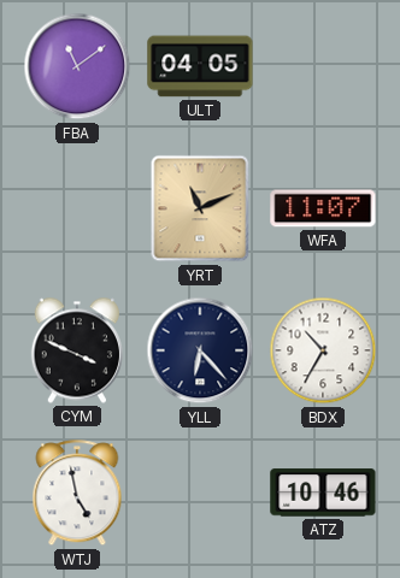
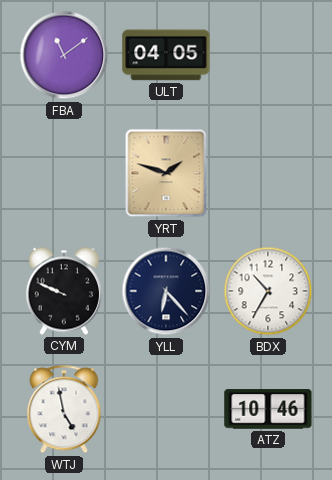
YRT: 11:11 -> 1:48
WFA: 11:07 -> none
CYM: 3:49 -> 9:49
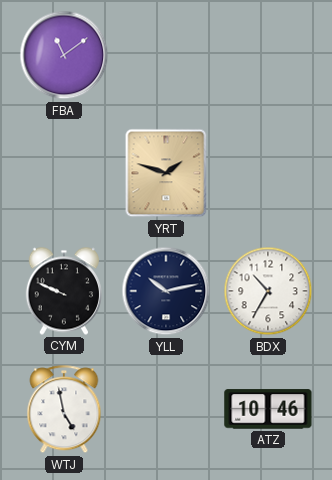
ULT: 04:05 -> none
YLL: 6:23 -> 10:13
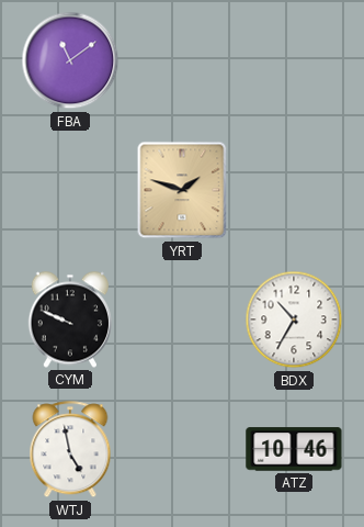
YLL: 10:13 -> none
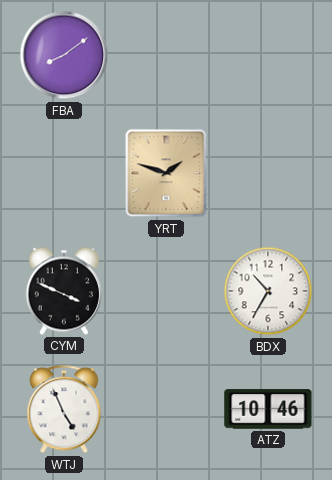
FBA: 11:09 -> 8:09
CYM: 9:49 -> 3:49
WTJ: 4:58 -> 4:56
